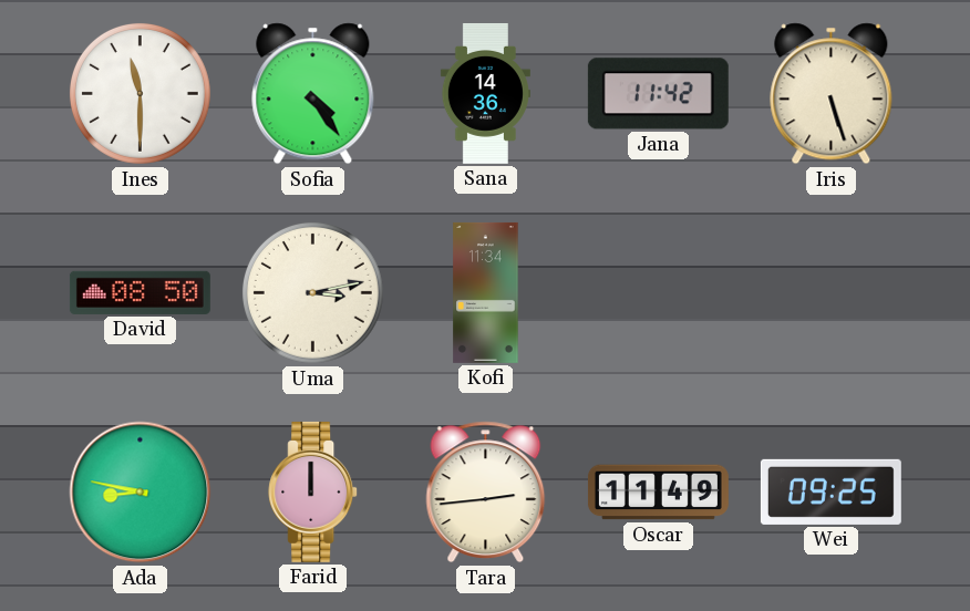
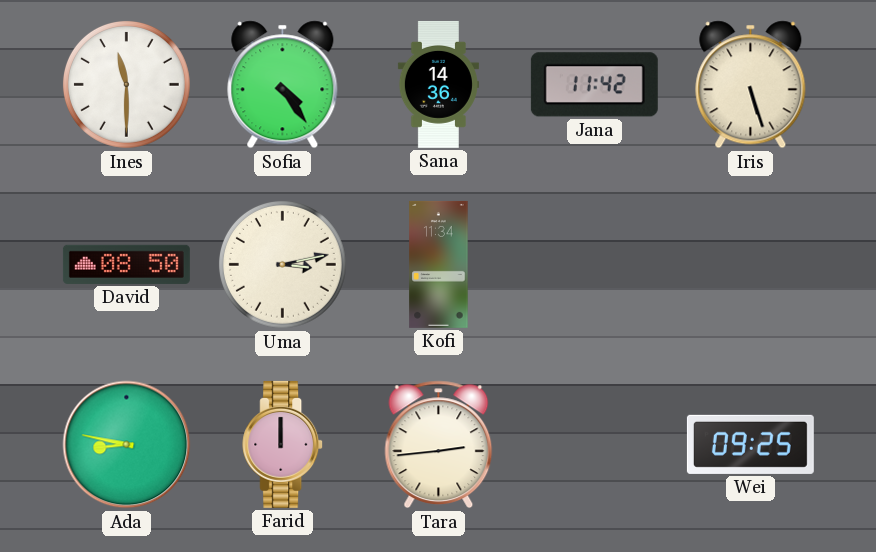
Oscar: 11:49 -> none
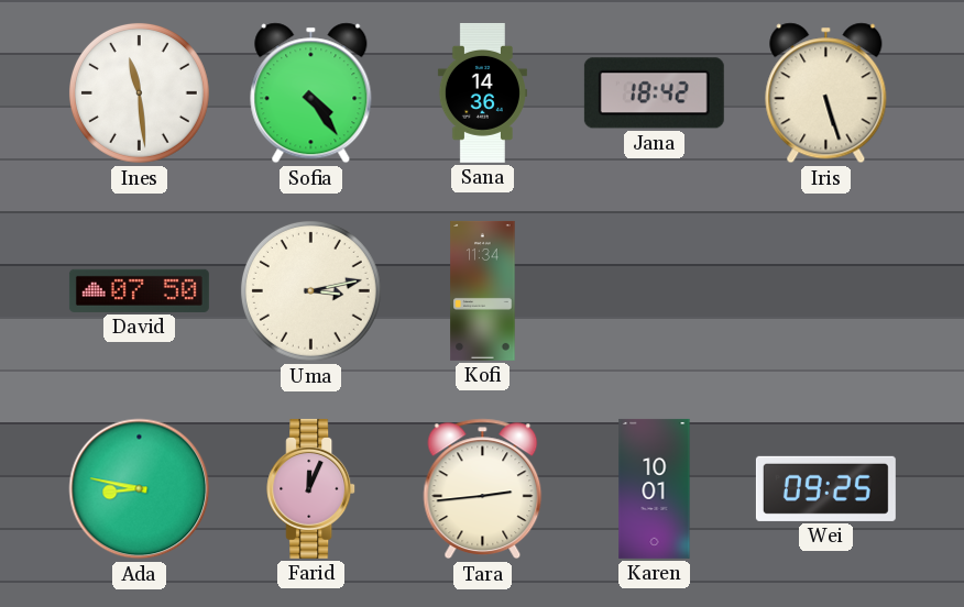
Ines: 11:30 -> 11:29
Jana: 11:42 -> 18:42
David: 08:50 -> 07:50
Farid: 12:00 -> 12:04
Karen: none -> 10:01
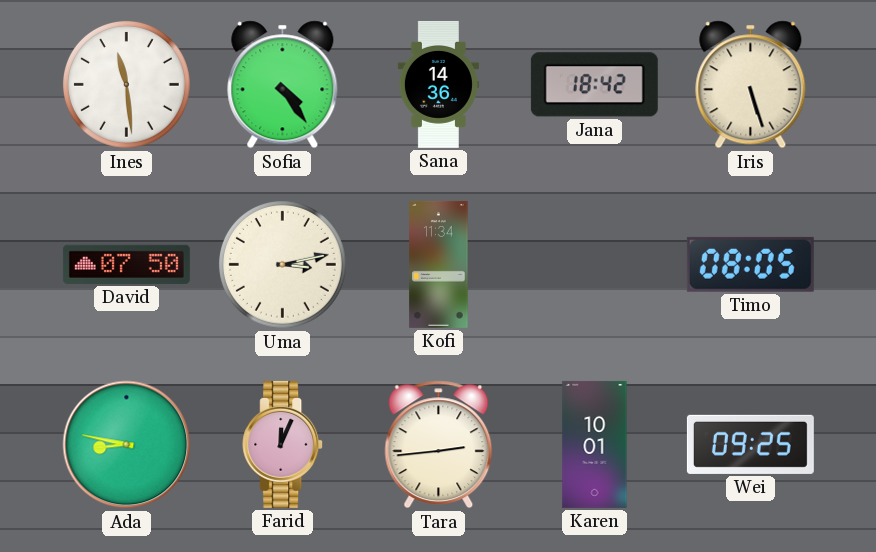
Timo: none -> 08:05
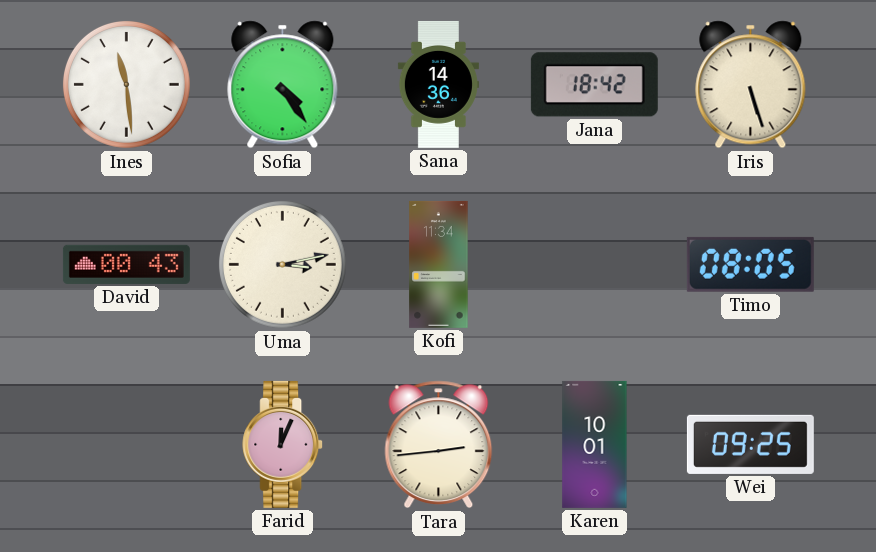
David: 07:50 -> 00:43
Ada: 8:47 -> none
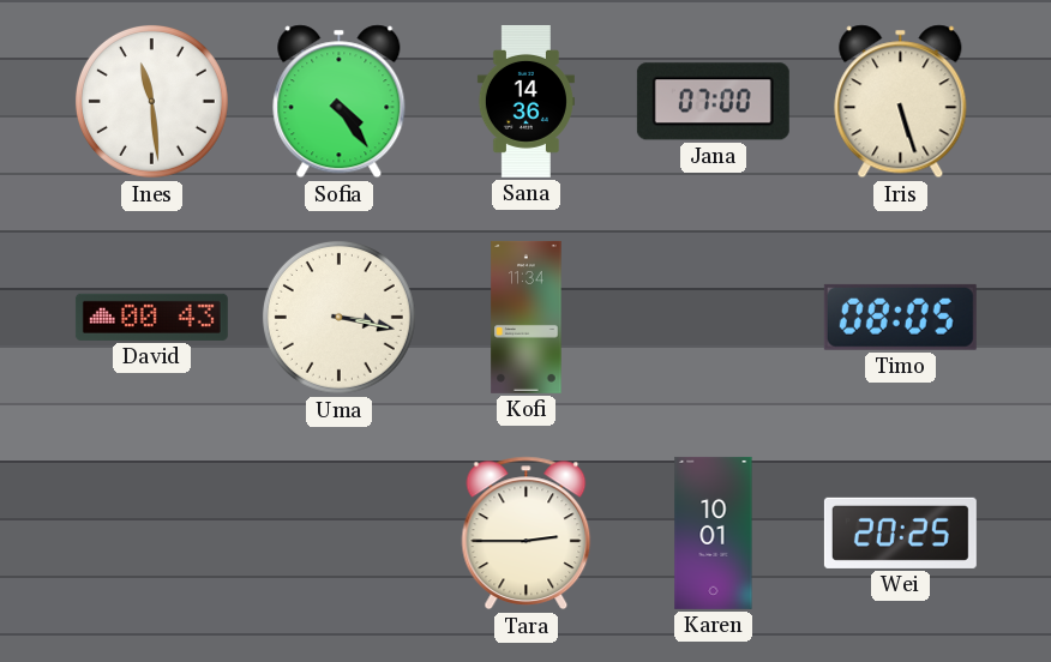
Jana: 18:42 -> 07:00
Uma: 3:13 -> 3:17
Farid: 12:04 -> none
Tara: 2:44 -> 2:45
Wei: 09:25 -> 20:25
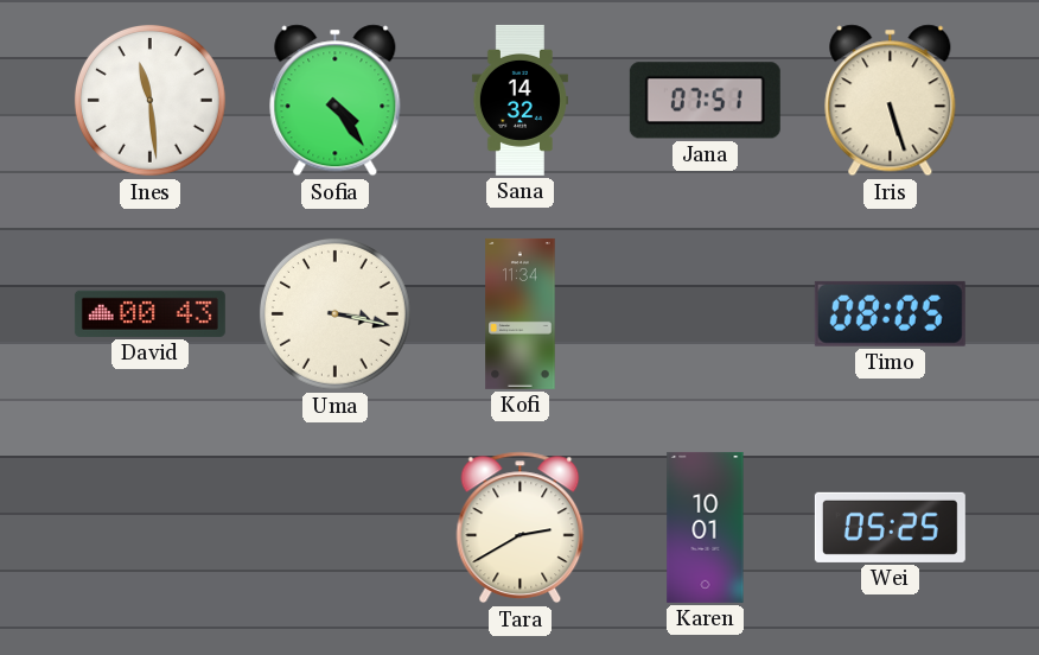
Sana: 14:36 -> 14:32
Jana: 07:00 -> 07:51
Tara: 2:45 -> 2:40
Wei: 20:25 -> 05:25
